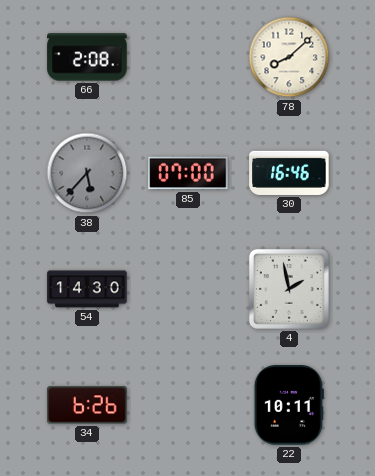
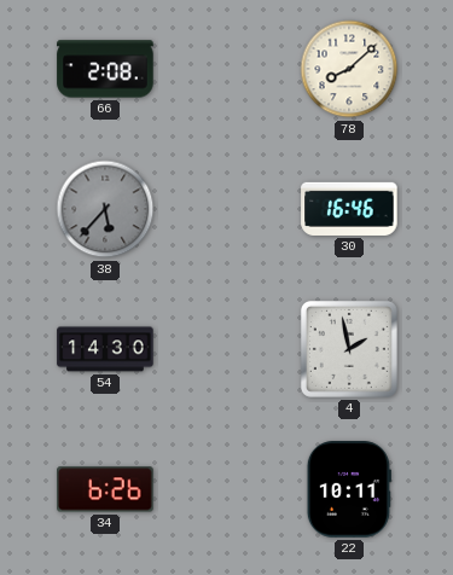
85: 07:00 -> none
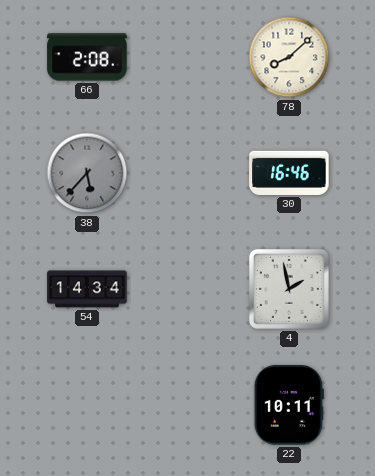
54: 14:30 -> 14:34
34: 6:26 -> none
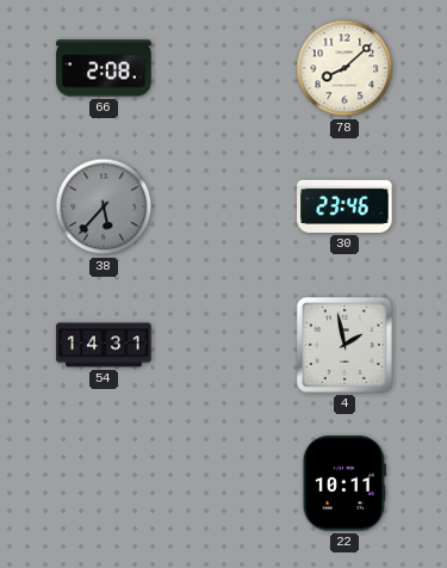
30: 16:46 -> 23:46
54: 14:34 -> 14:31
